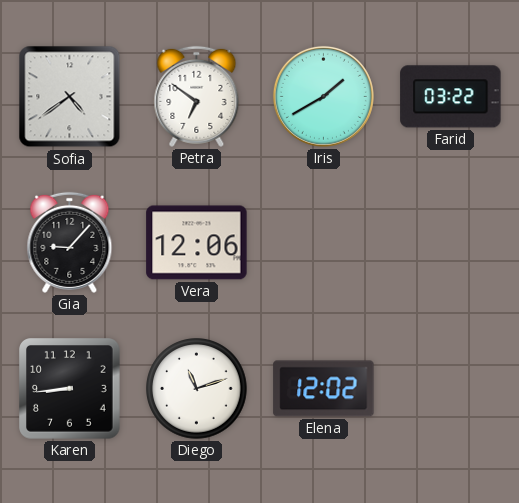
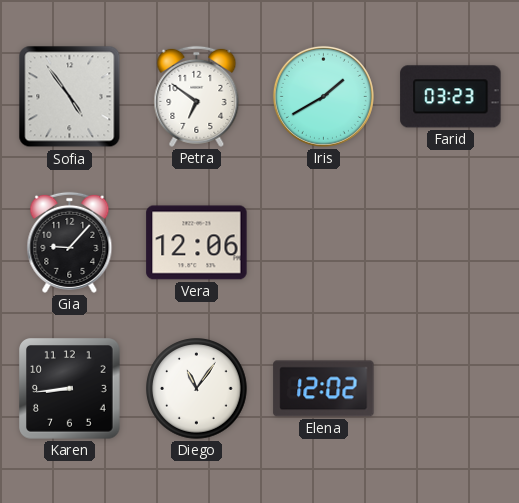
Sofia: 4:39 -> 4:54
Farid: 03:22 -> 03:23
Diego: 11:12 -> 11:06
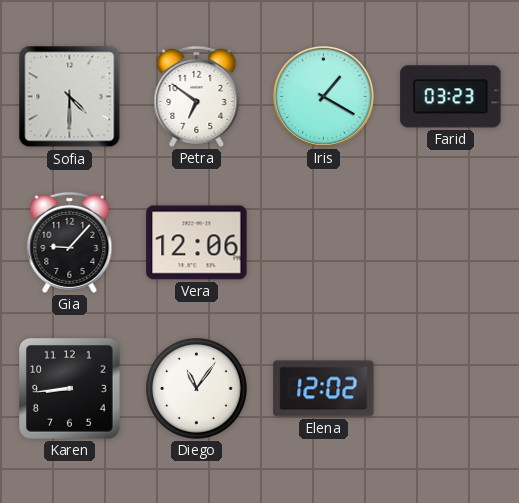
Sofia: 4:54 -> 4:30
Iris: 1:40 -> 1:20
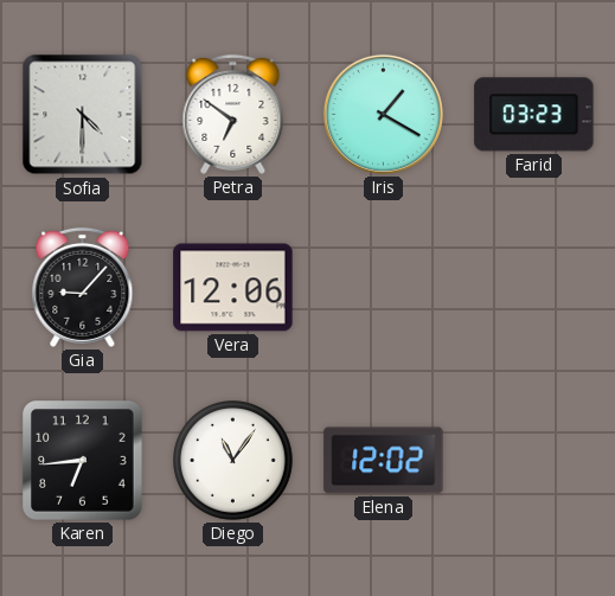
Karen: 8:44 -> 6:44
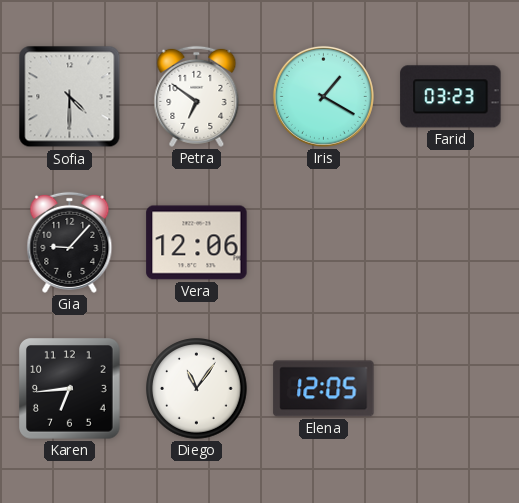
Elena: 12:02 -> 12:05
